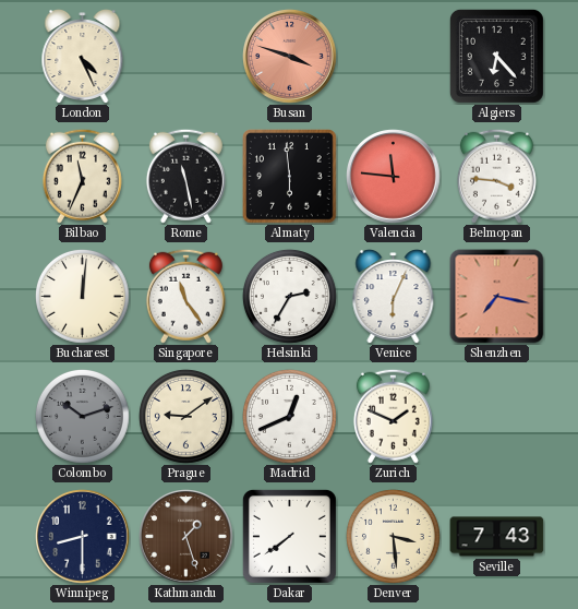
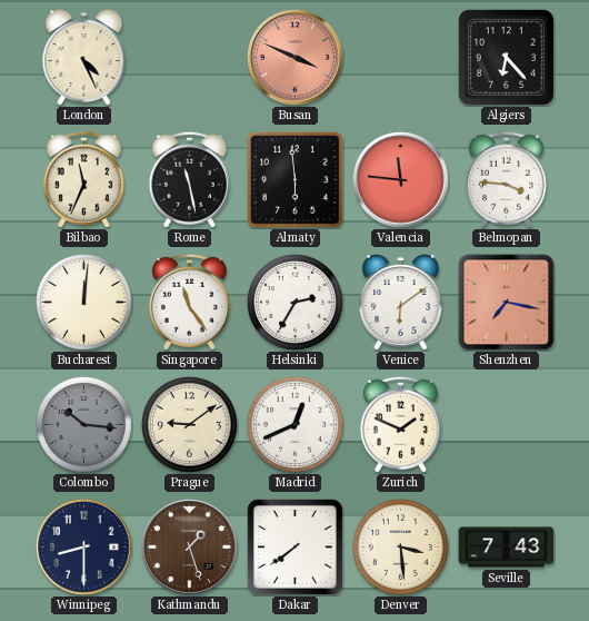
Busan: 3:48 -> 3:49
Venice: 6:04 -> 6:09
Colombo: 10:12 -> 10:16
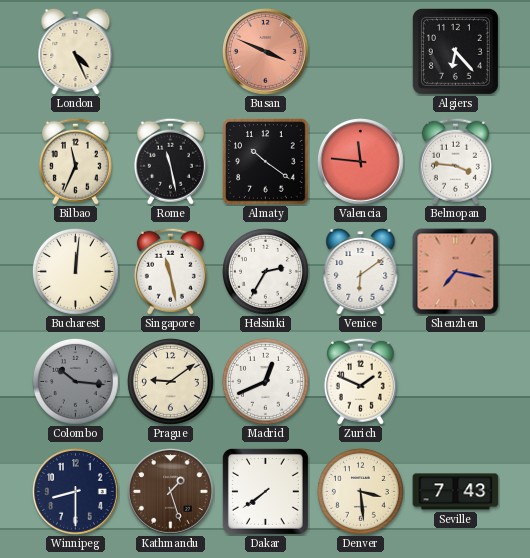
Almaty: 5:59 -> 10:21
Singapore: 11:24 -> 11:28
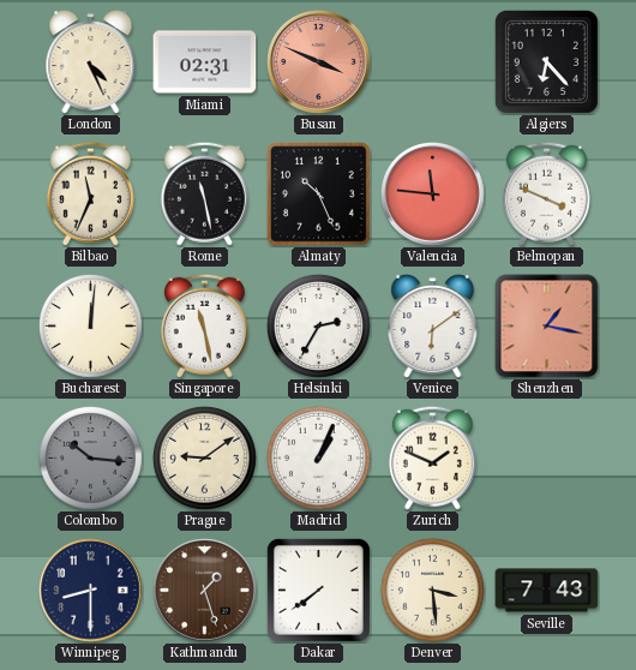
Miami: none -> 02:31
Almaty: 10:21 -> 10:26
Belmopan: 3:46 -> 3:49
Shenzhen: 7:17 -> 1:17
Madrid: 12:41 -> 1:04
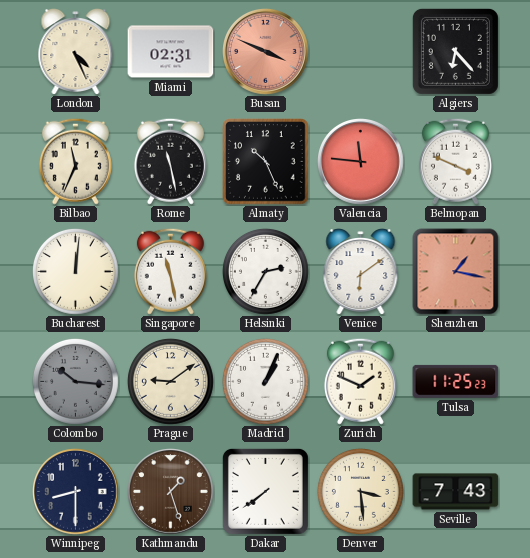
Tulsa: none -> 11:25
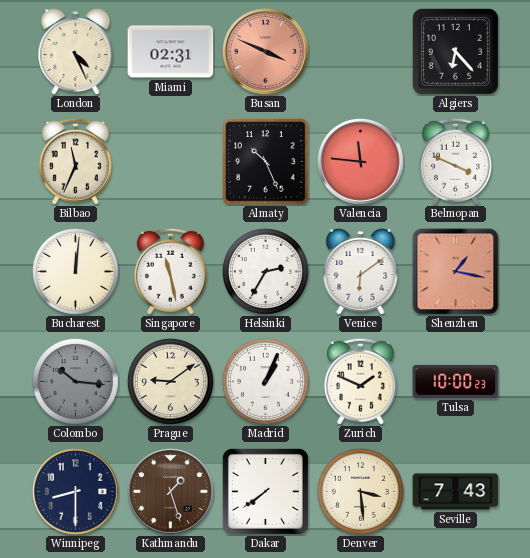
Rome: 11:28 -> none
Tulsa: 11:25 -> 10:00
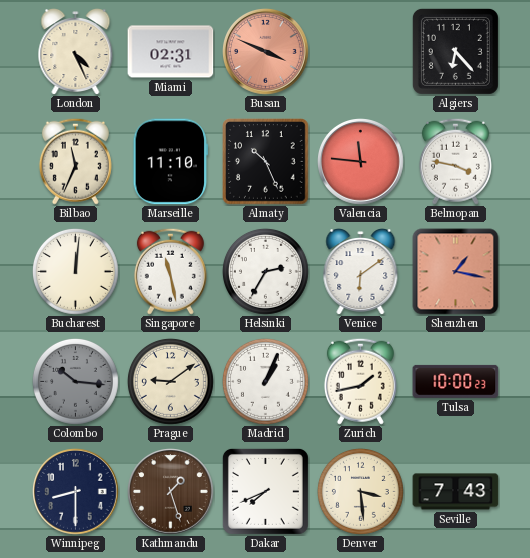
Marseille: none -> 11:10
Belmopan: 3:49 -> 3:47
Zurich: 1:49 -> 1:43
Dakar: 7:39 -> 7:41
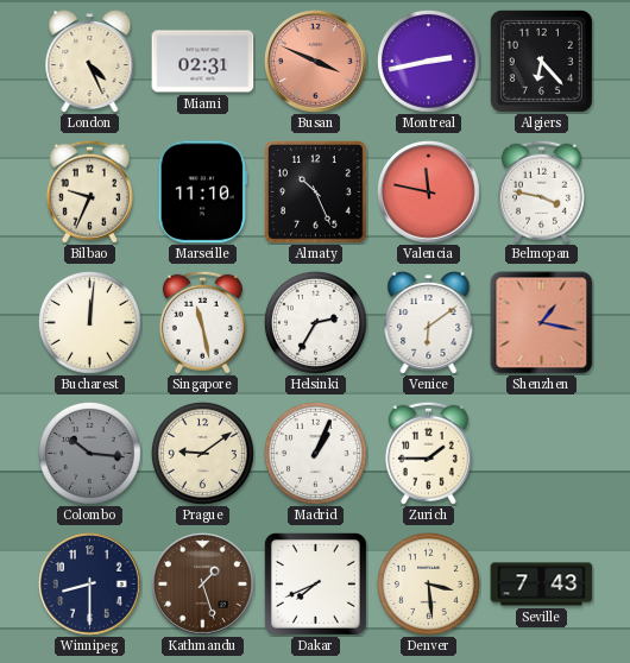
Montreal: none -> 2:43
Bilbao: 11:34 -> 9:34
Valencia: 11:46 -> 11:47
Zurich: 1:43 -> 1:45
Tulsa: 10:00 -> none
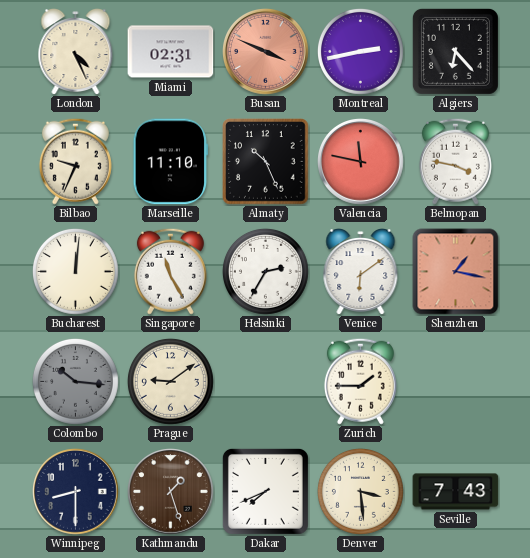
Singapore: 11:28 -> 11:25
Madrid: 1:04 -> none
